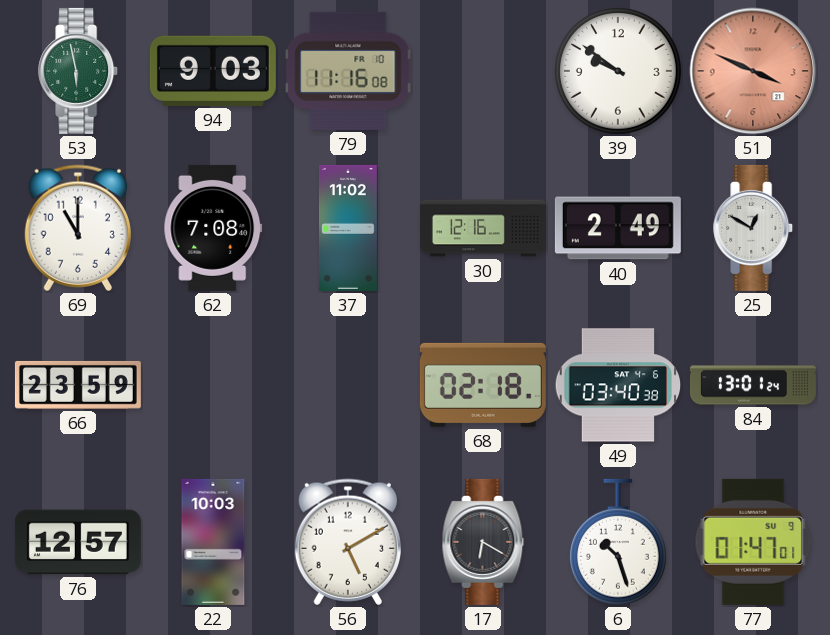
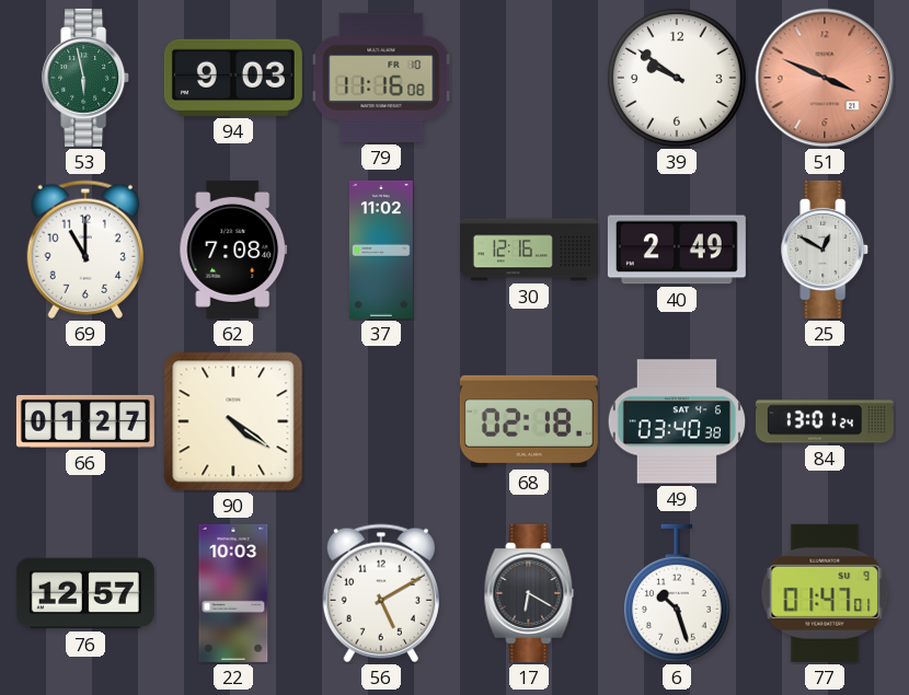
66: 23:59 -> 01:27
90: none -> 4:21
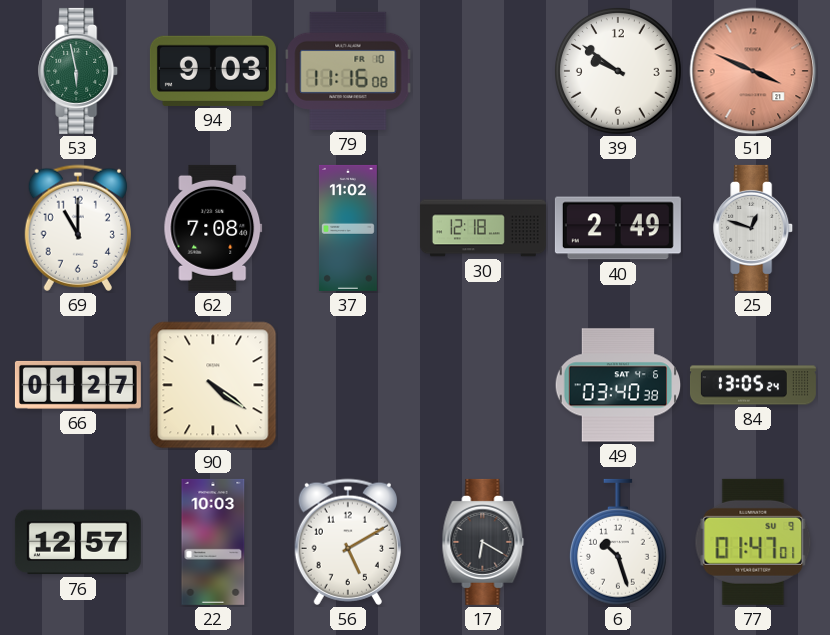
30: 12:16 -> 12:18
25: 12:50 -> 12:48
68: 02:18 -> none
84: 13:01 -> 13:05
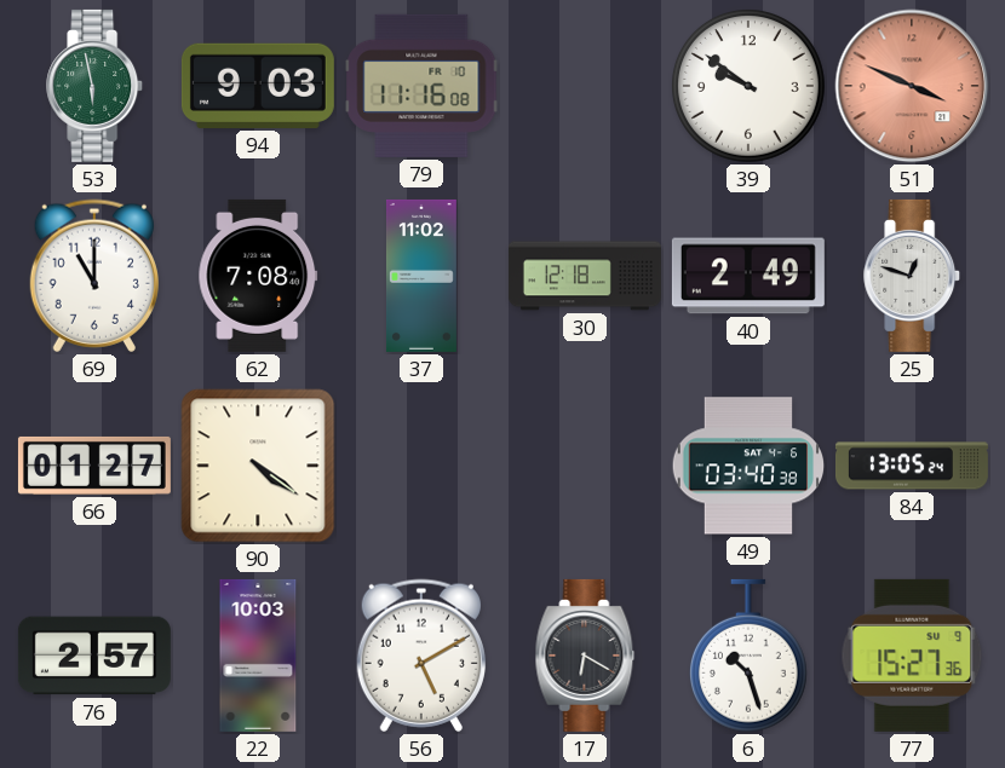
76: 12:57 -> 2:57
77: 01:47 -> 15:27
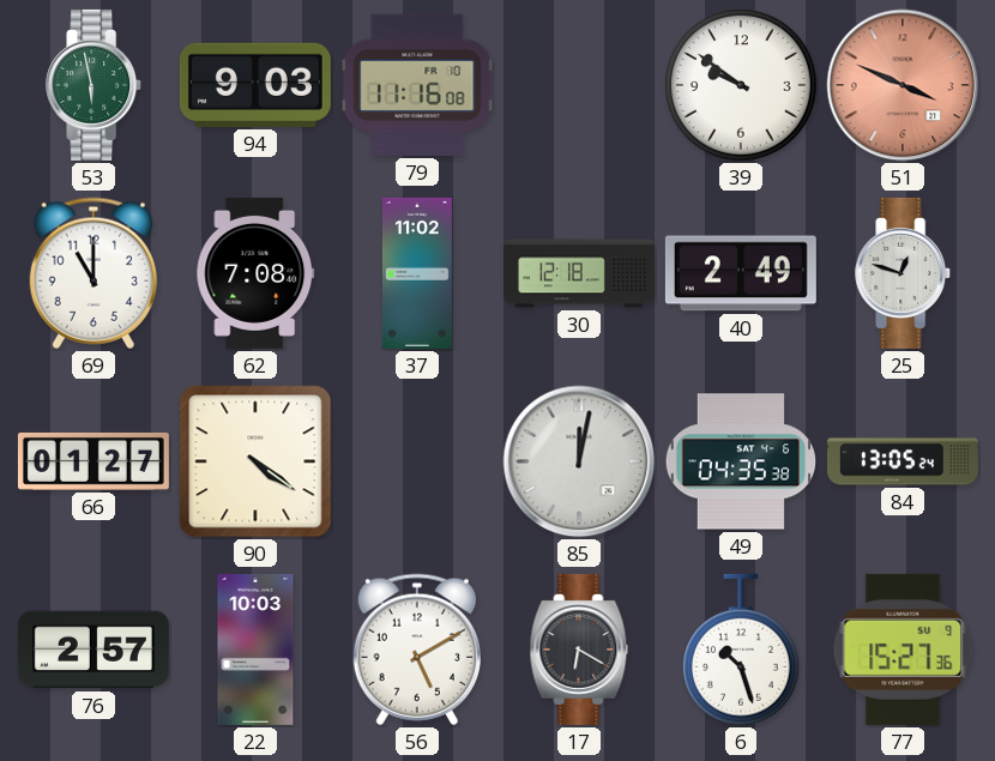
85: none -> 12:02
49: 03:40 -> 04:35
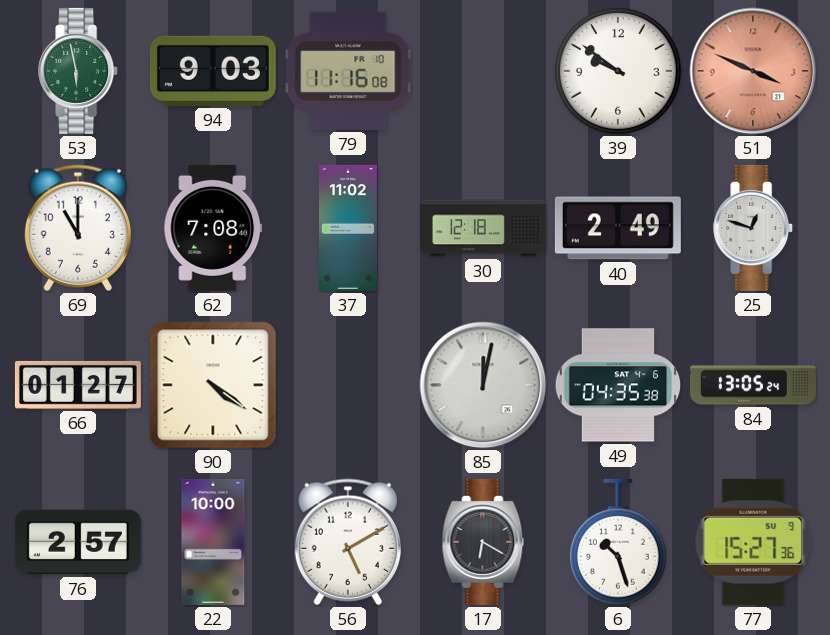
22: 10:03 -> 10:00
